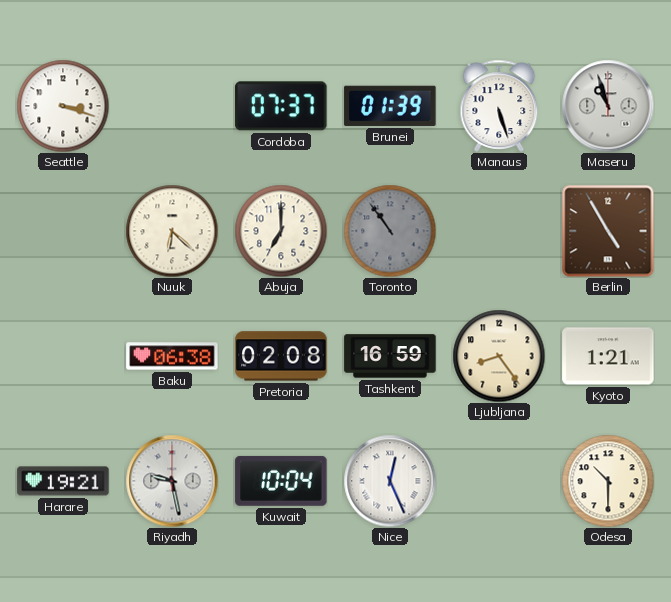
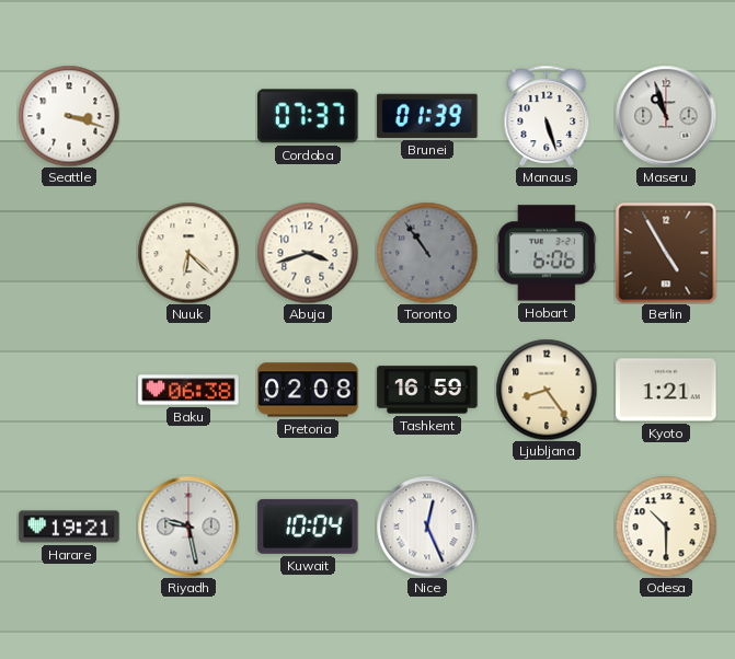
Abuja: 7:00 -> 3:42
Hobart: none -> 6:06
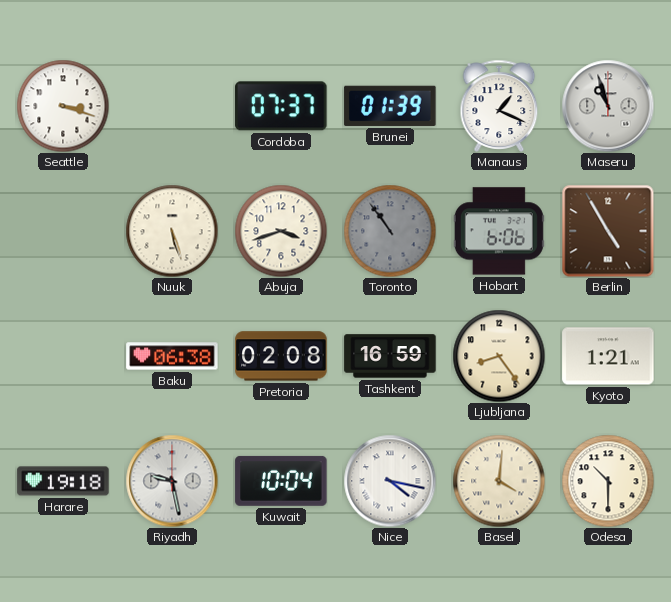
Manaus: 5:27 -> 1:19
Nuuk: 6:22 -> 5:27
Harare: 19:21 -> 19:18
Nice: 12:26 -> 4:17
Basel: none -> 4:01
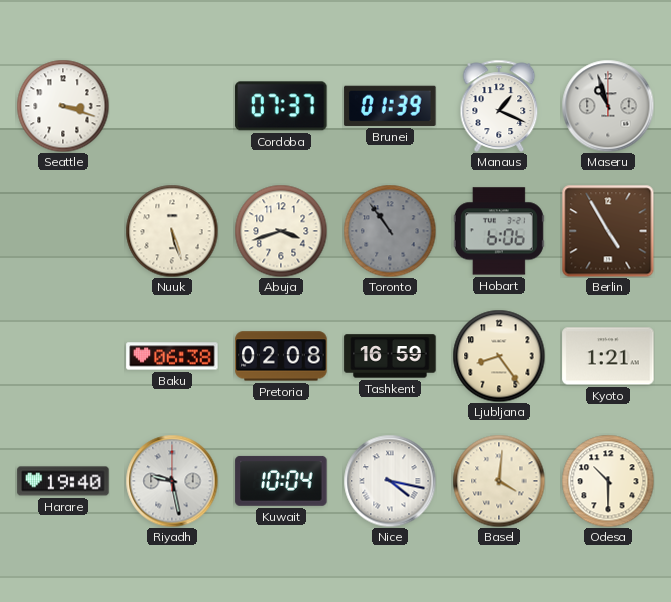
Harare: 19:18 -> 19:40
